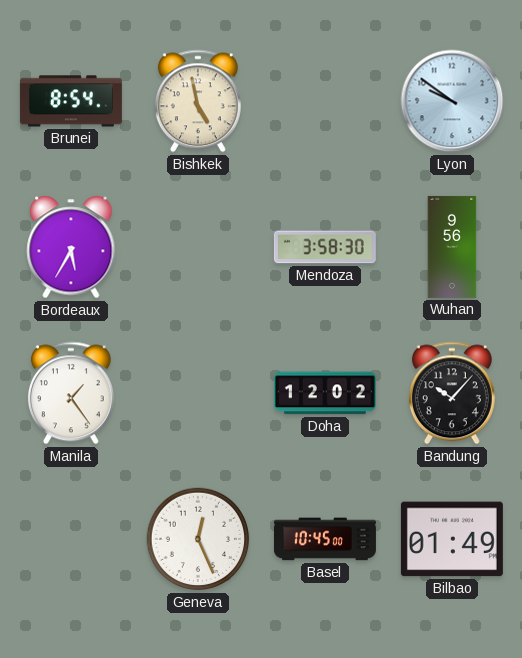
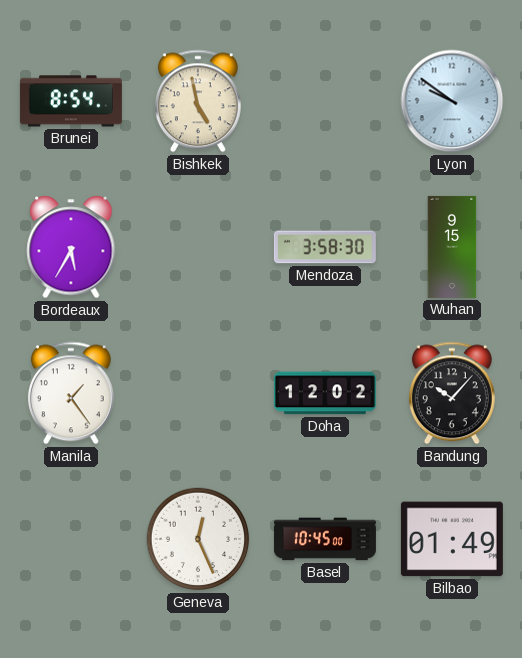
Wuhan: 9:56 -> 9:15
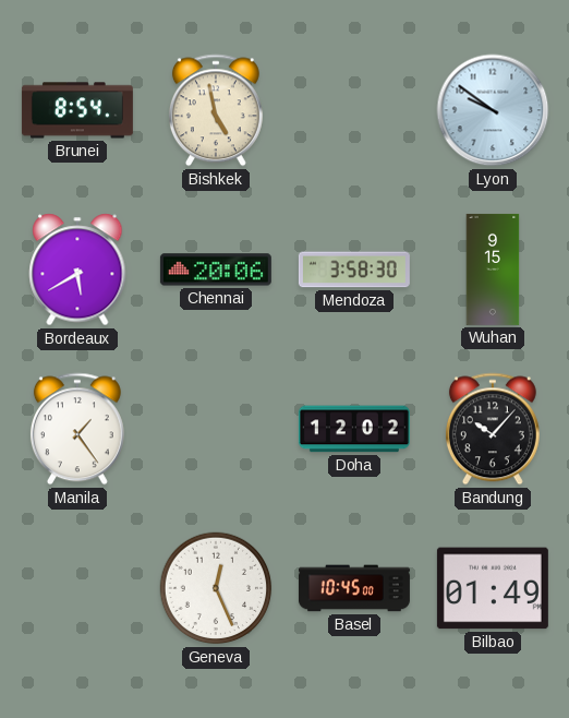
Bordeaux: 5:35 -> 5:40
Chennai: none -> 20:06
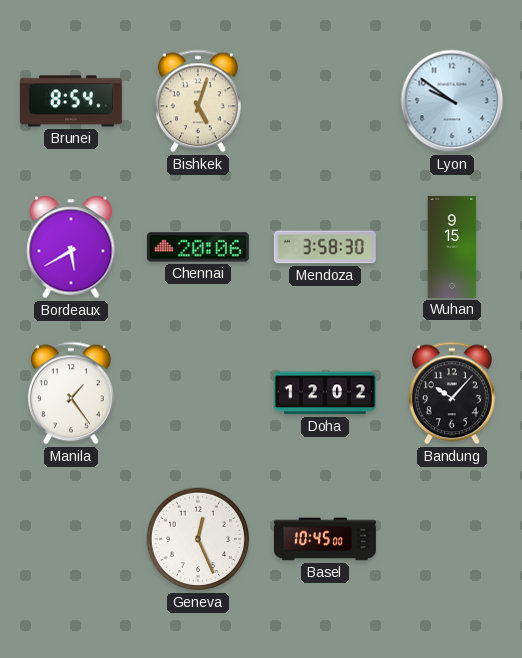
Bishkek: 4:58 -> 5:03
Bilbao: 01:49 -> none
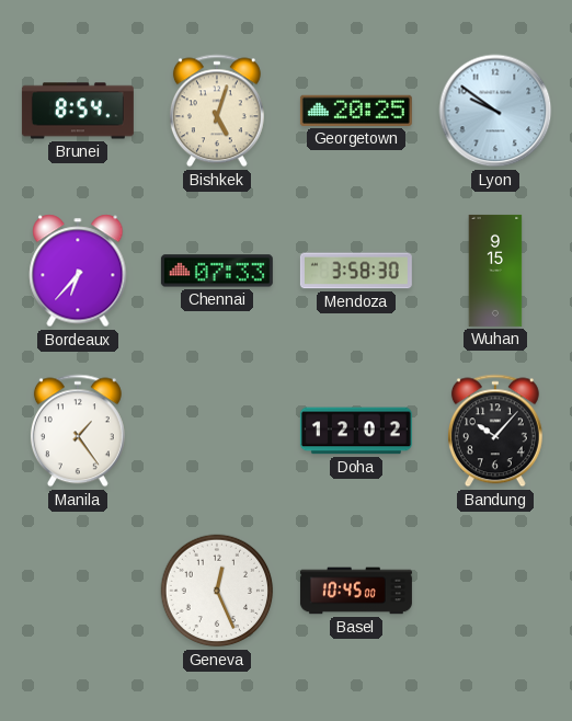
Georgetown: none -> 20:25
Bordeaux: 5:40 -> 6:37
Chennai: 20:06 -> 07:33
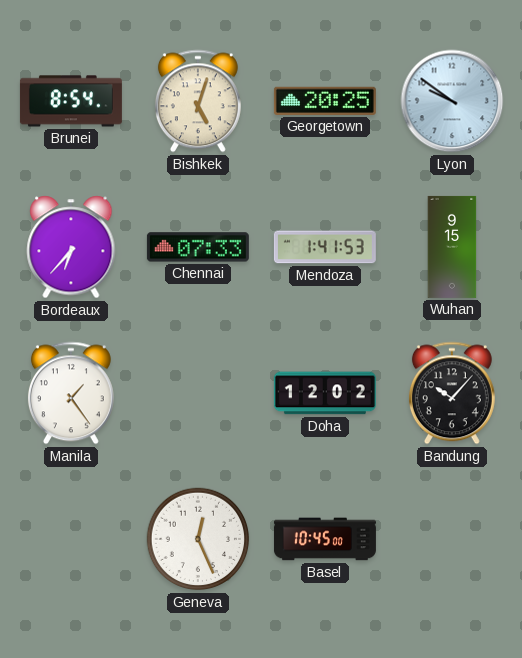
Mendoza: 3:58 -> 1:41
